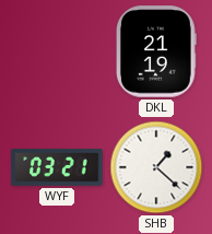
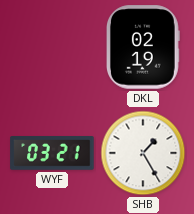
DKL: 21:19 -> 02:19
SHB: 1:22 -> 1:25
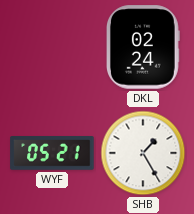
DKL: 02:19 -> 02:24
WYF: 03:21 -> 05:21
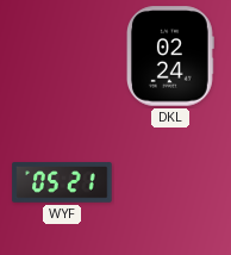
SHB: 1:25 -> none
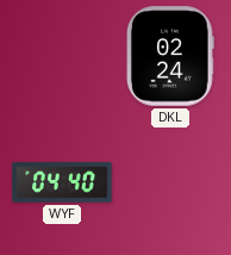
WYF: 05:21 -> 04:40
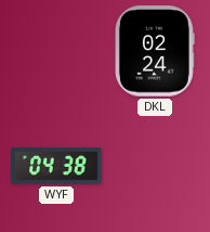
WYF: 04:40 -> 04:38
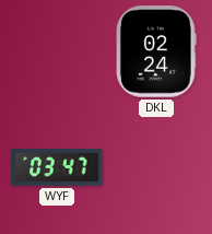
WYF: 04:38 -> 03:47
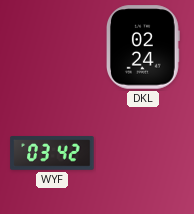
WYF: 03:47 -> 03:42
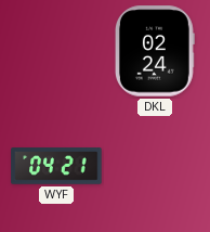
WYF: 03:42 -> 04:21
